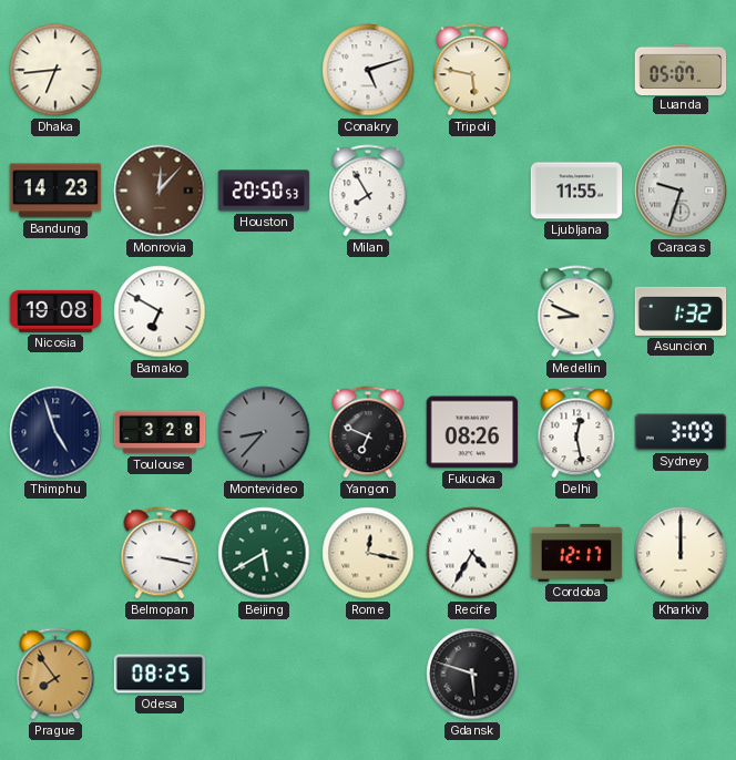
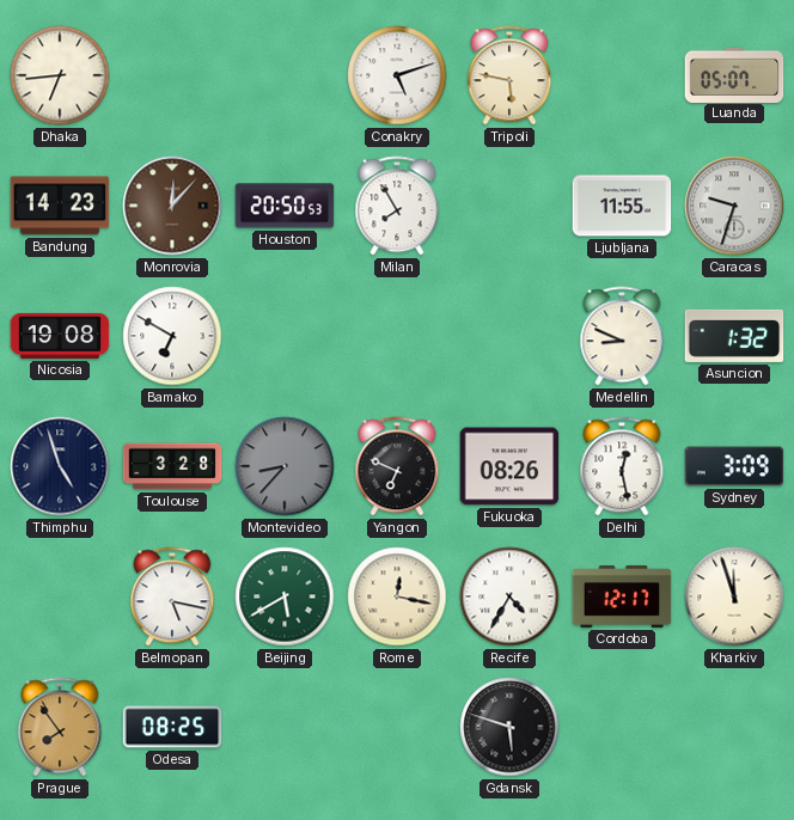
Belmopan: 3:17 -> 5:17
Kharkiv: 12:00 -> 11:57
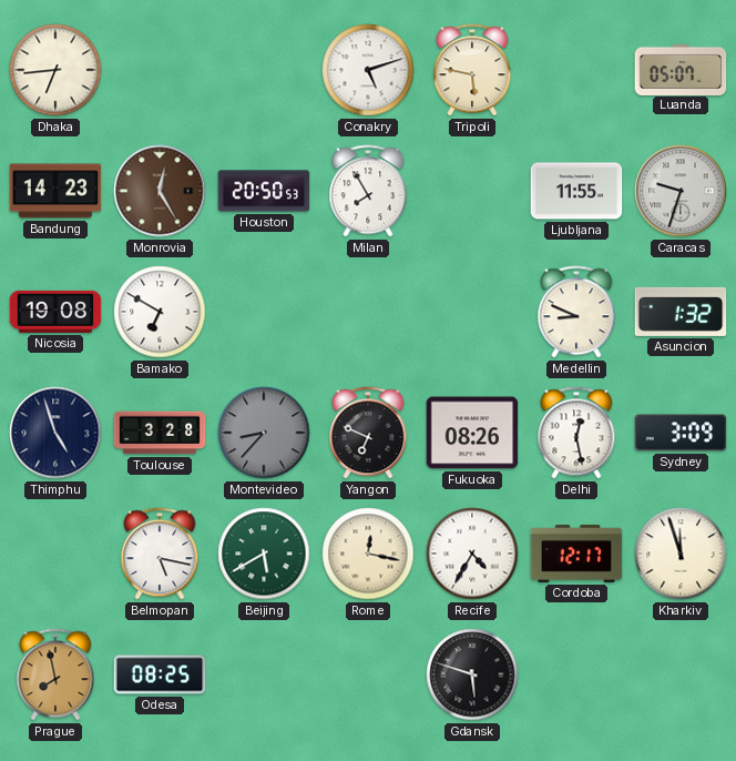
Monrovia: 12:07 -> 12:25
Prague: 7:54 -> 7:58
